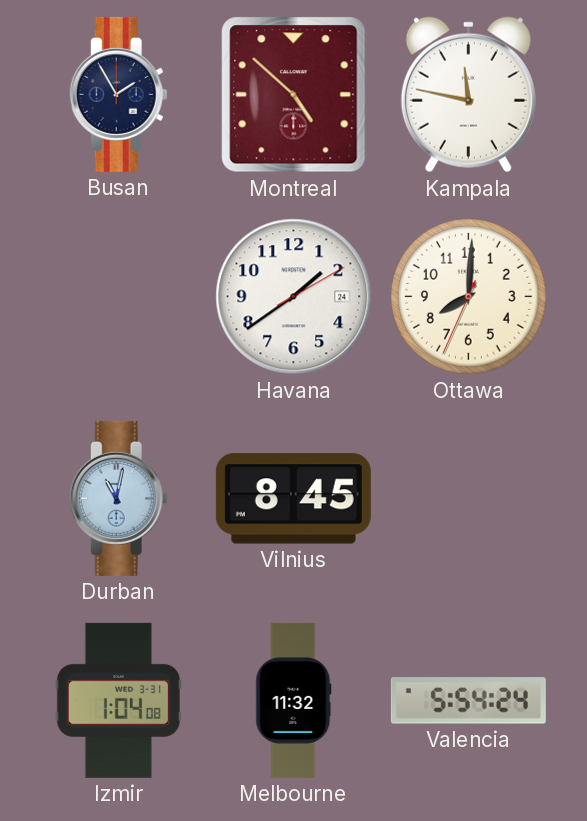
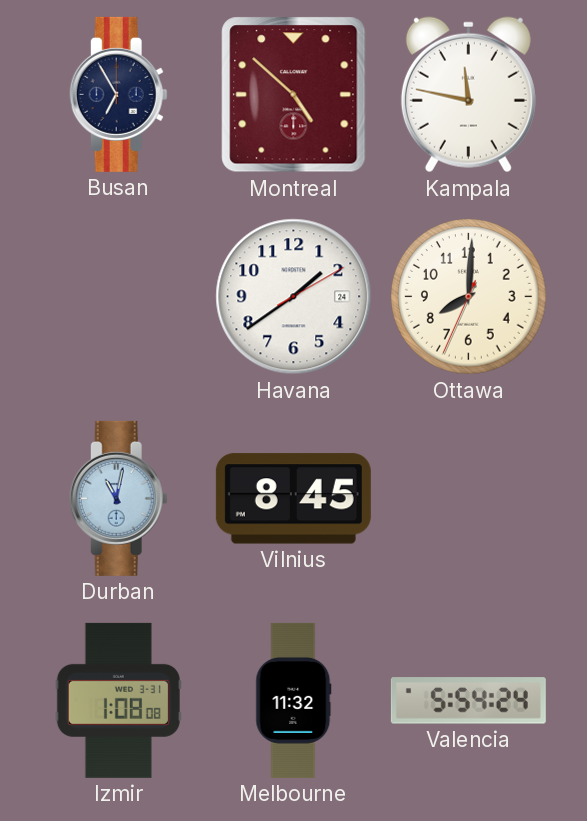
Busan: 1:55 -> 6:55
Izmir: 1:04 -> 1:08
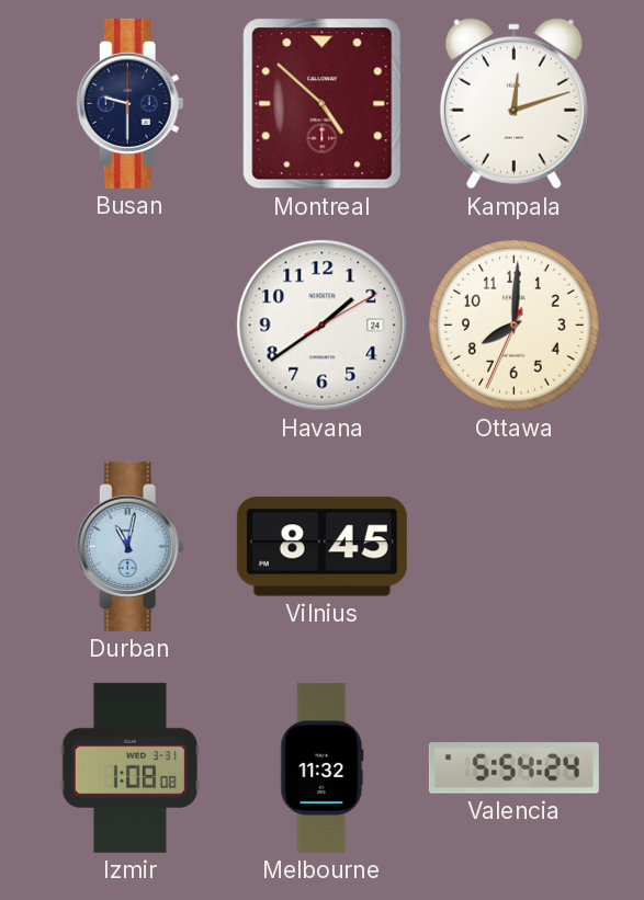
Busan: 6:55 -> 9:30
Kampala: 11:47 -> 12:12
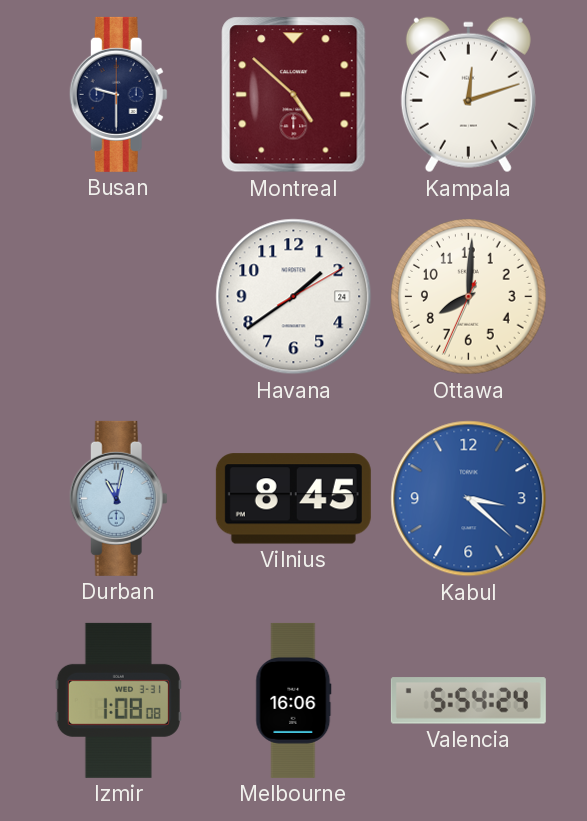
Kabul: none -> 3:22
Melbourne: 11:32 -> 16:06
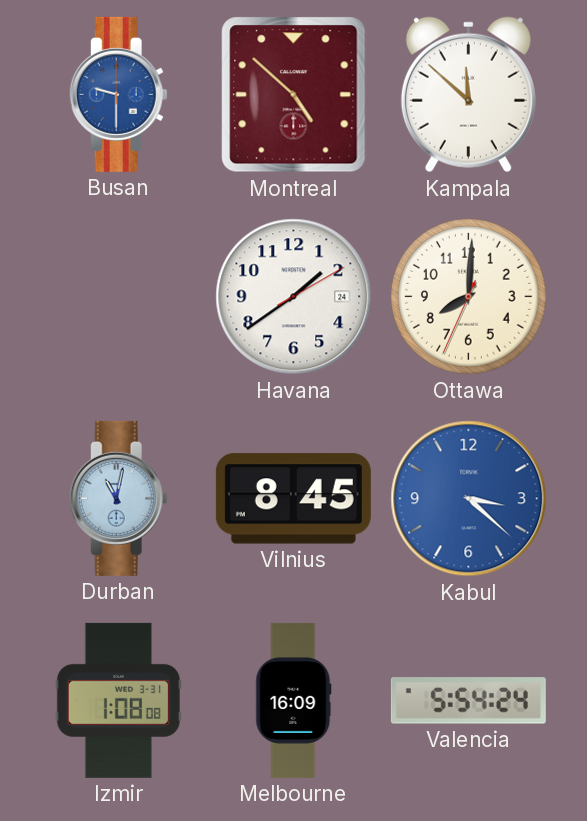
Busan dial: navy -> blue
Kampala: 12:12 -> 11:52
Melbourne: 16:06 -> 16:09
